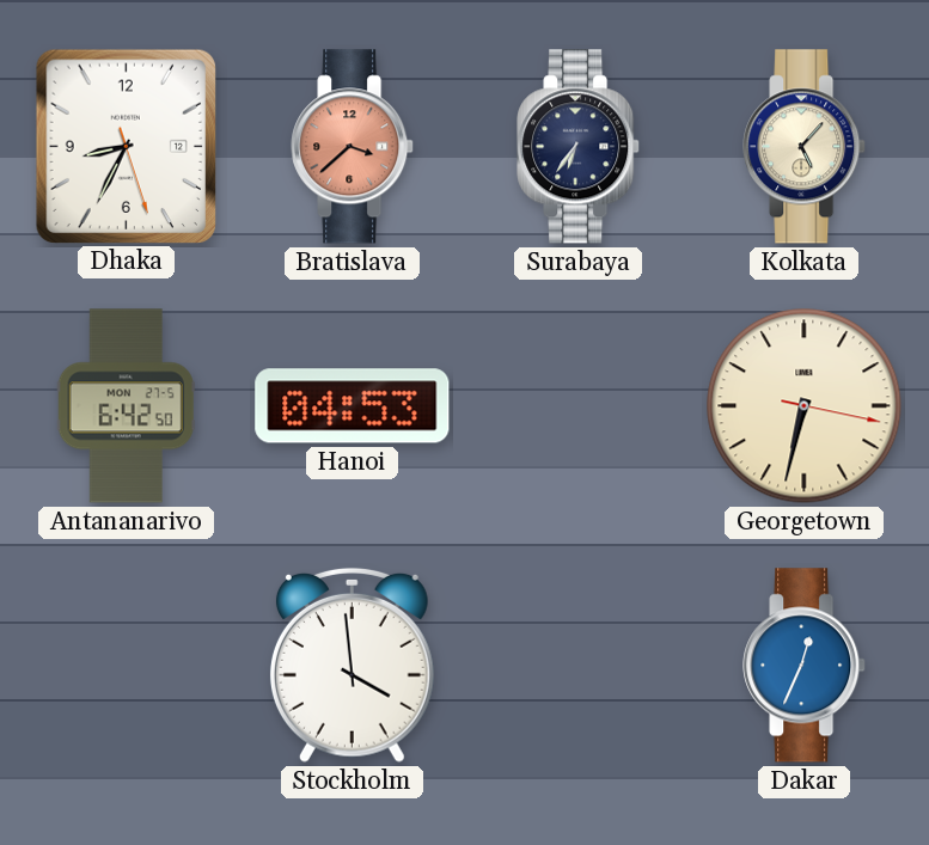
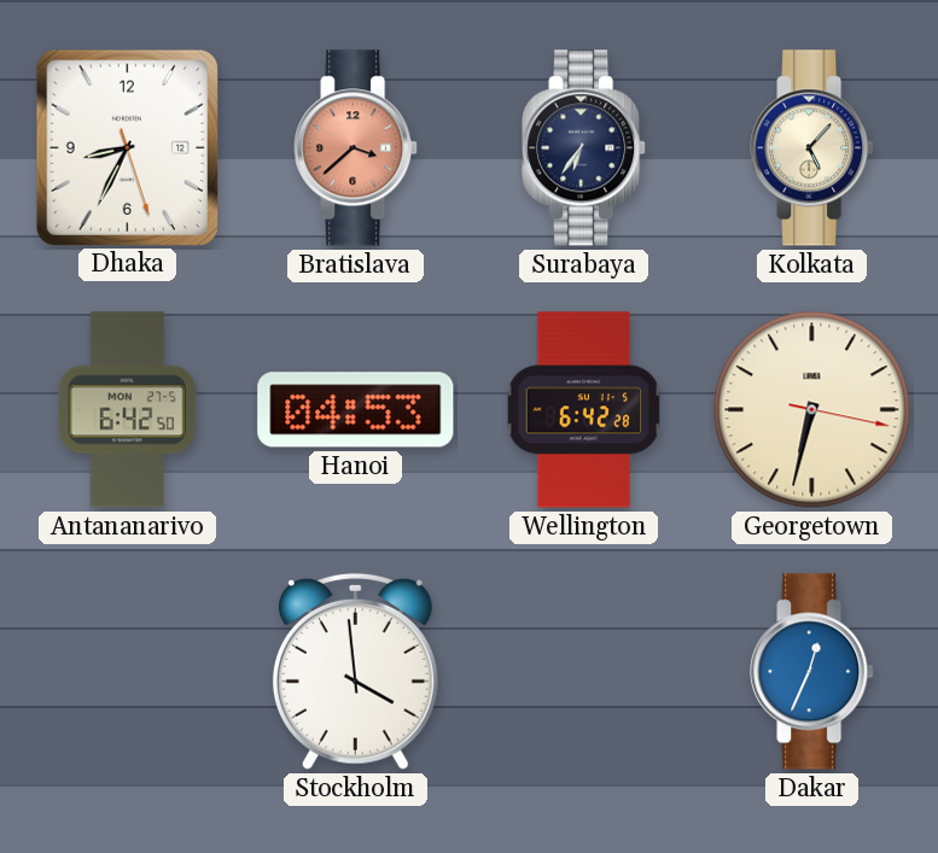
Wellington: none -> 6:42
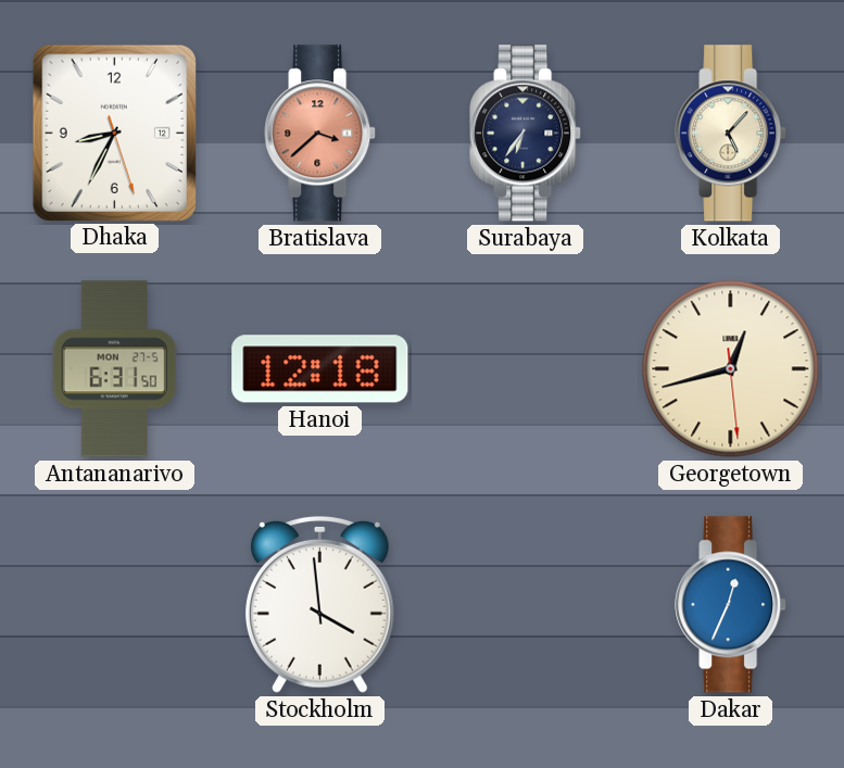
Antananarivo: 6:42 -> 6:31
Hanoi: 04:53 -> 12:18
Wellington: 6:42 -> none
Georgetown: 6:32 -> 12:42
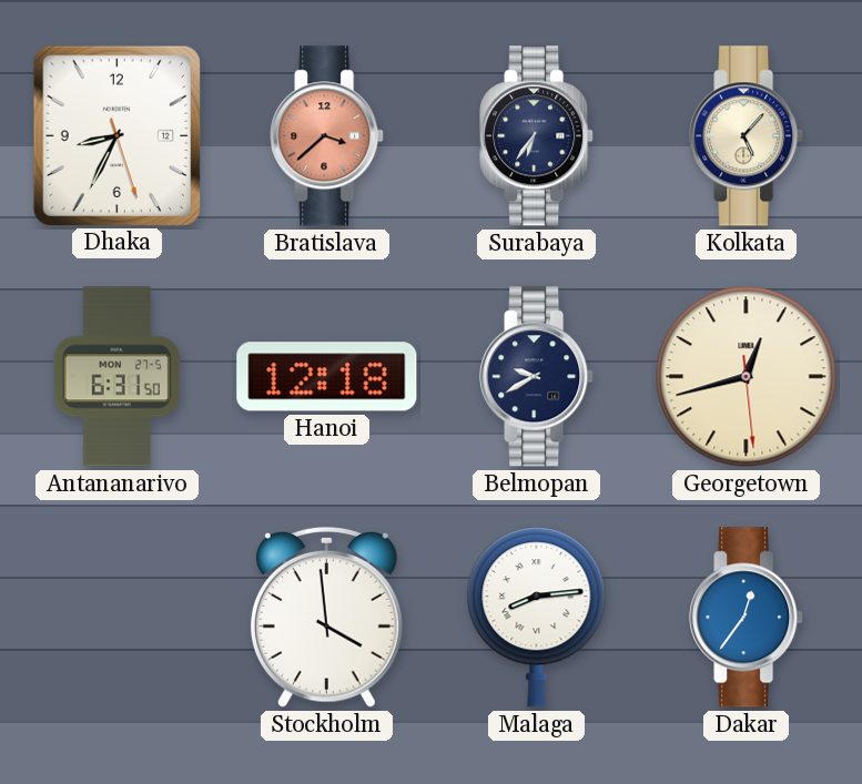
Belmopan: none -> 9:40
Malaga: none -> 8:14
Dakar: 12:34 -> 12:36
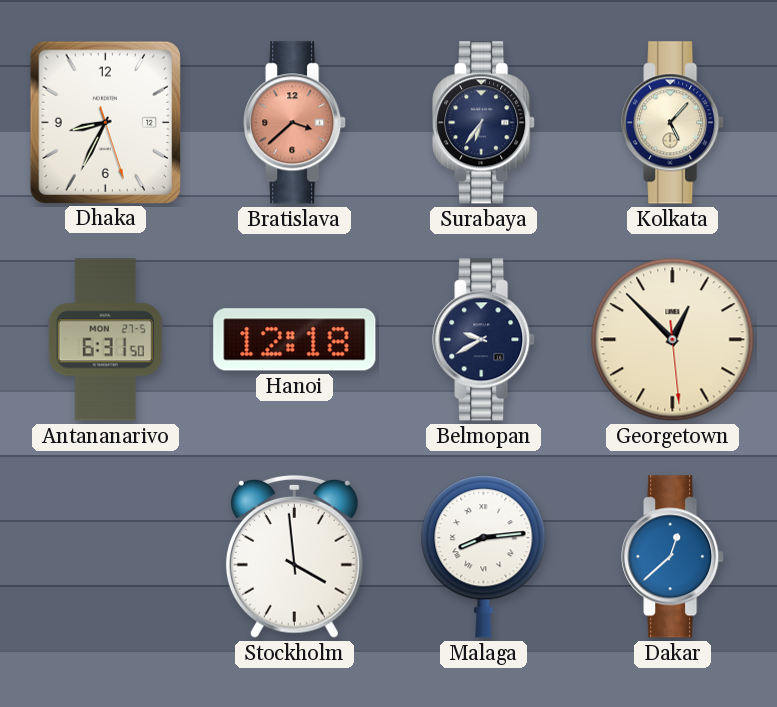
Georgetown: 12:42 -> 12:52
Dakar: 12:36 -> 12:38
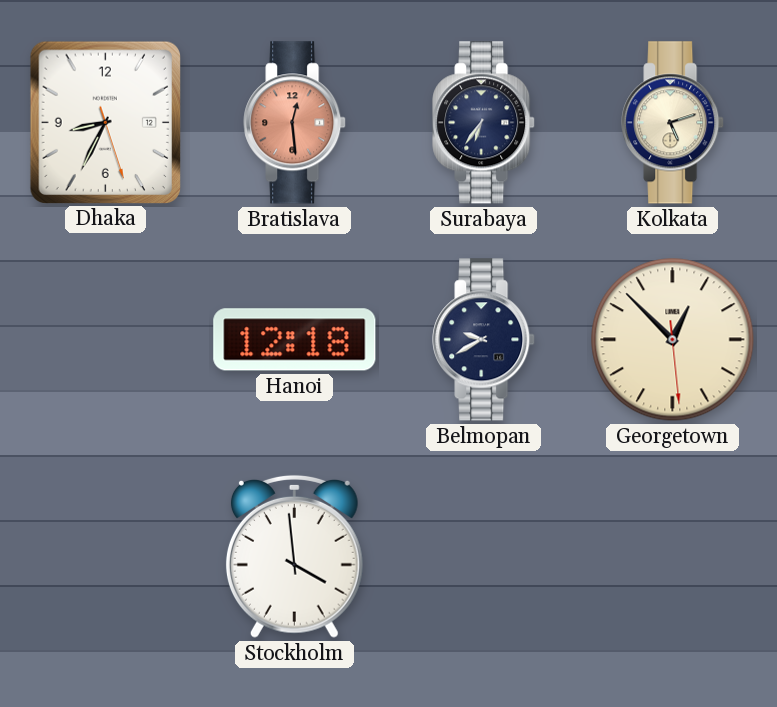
Bratislava: 3:38 -> 12:29
Kolkata: 5:07 -> 5:12
Antananarivo: 6:31 -> none
Malaga: 8:14 -> none
Dakar: 12:38 -> none
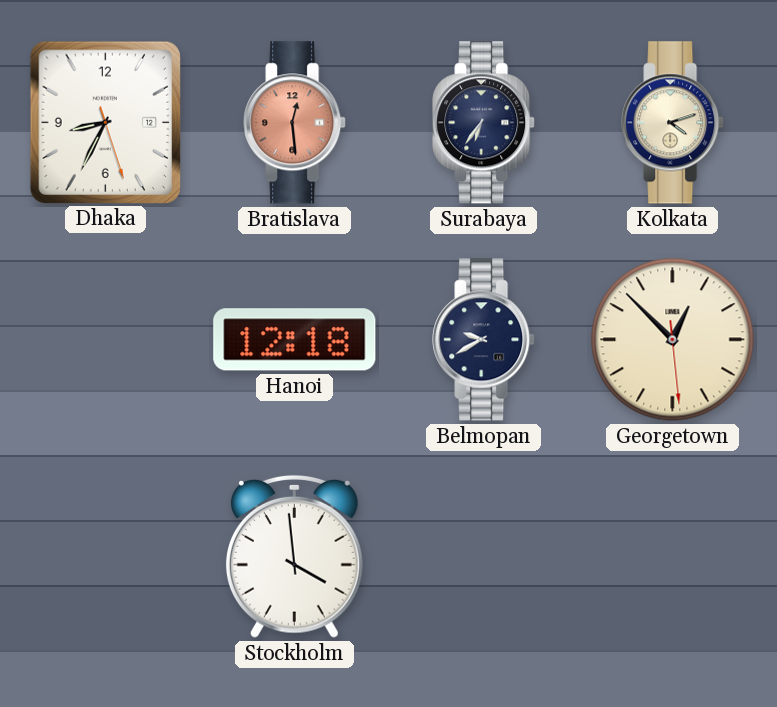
Kolkata: 5:12 -> 4:12
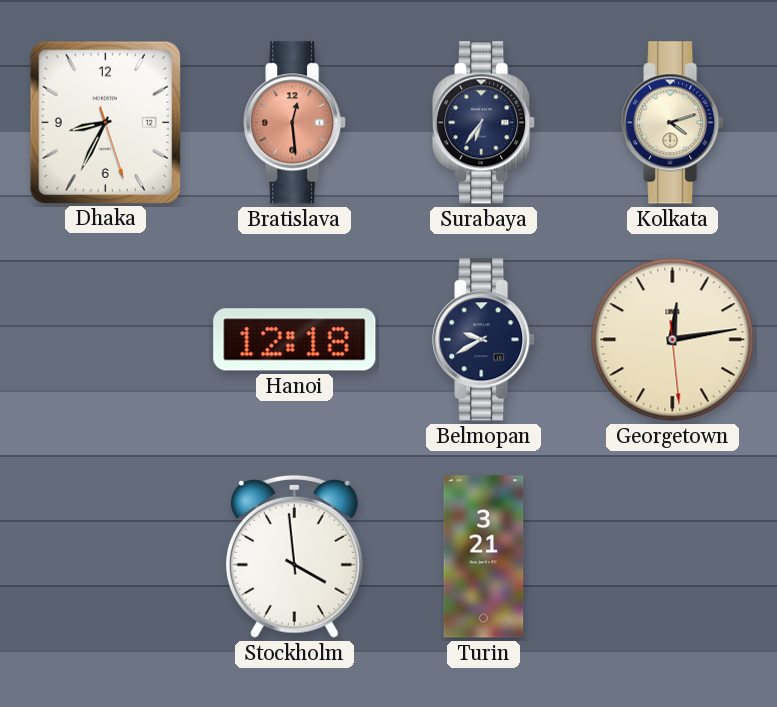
Georgetown: 12:52 -> 12:13
Turin: none -> 3:21
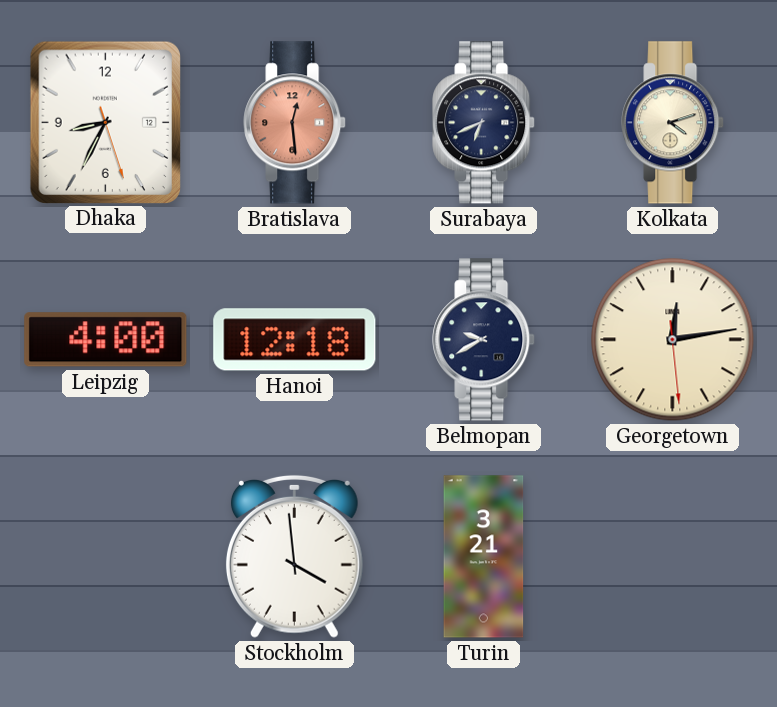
Surabaya: 6:36 -> 6:41
Leipzig: none -> 4:00
